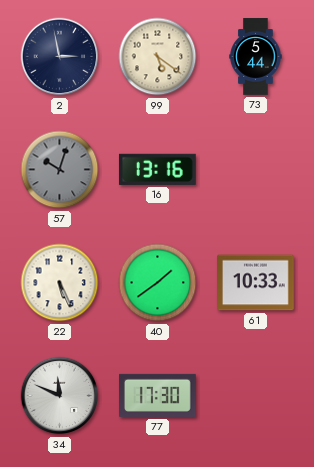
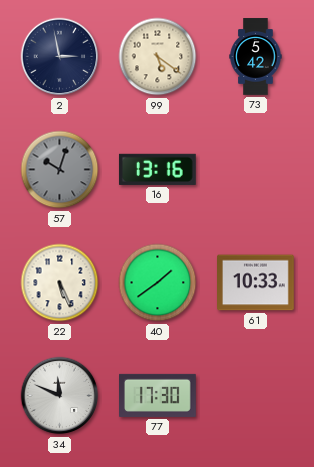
73: 5:44 -> 5:42
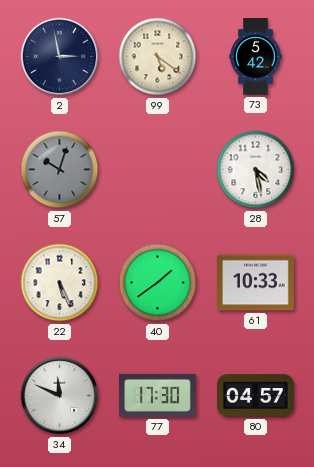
16: 13:16 -> none
28: none -> 4:28
80: none -> 04:57
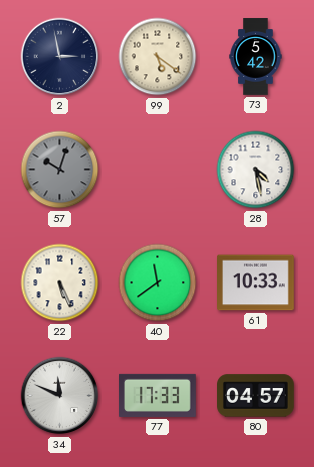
40: 1:39 -> 11:39
77: 17:30 -> 17:33
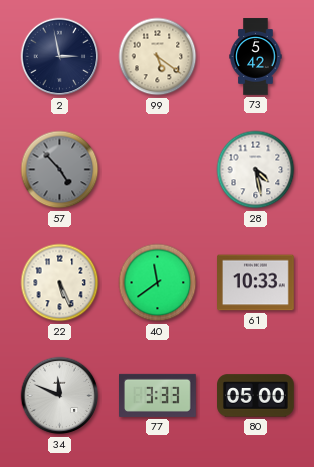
57: 10:03 -> 4:53
77: 17:33 -> 3:33
80: 04:57 -> 05:00
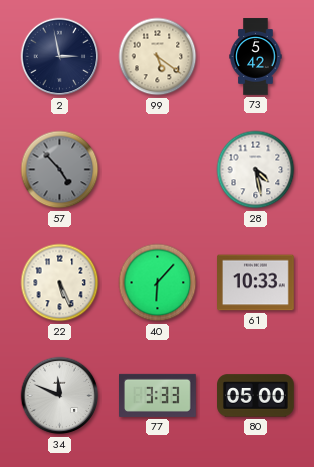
40: 11:39 -> 6:07
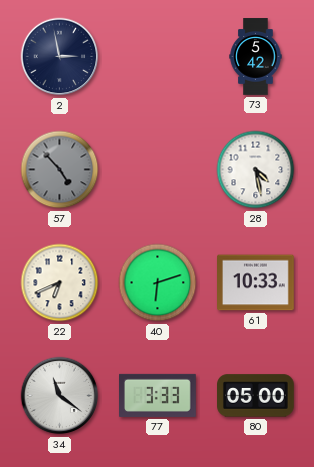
99: 5:21 -> none
22: 5:26 -> 6:41
40: 6:07 -> 6:12
34: 11:49 -> 11:21
